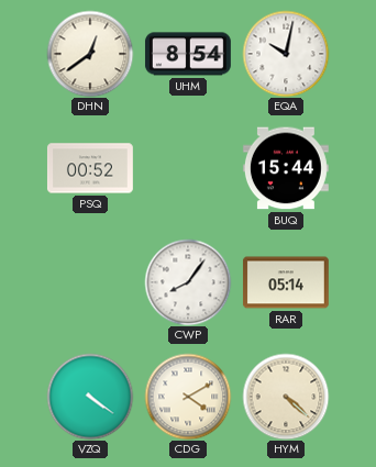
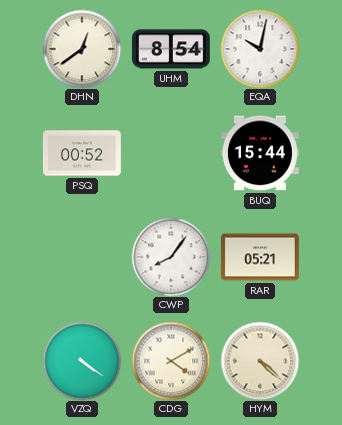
RAR: 05:14 -> 05:21
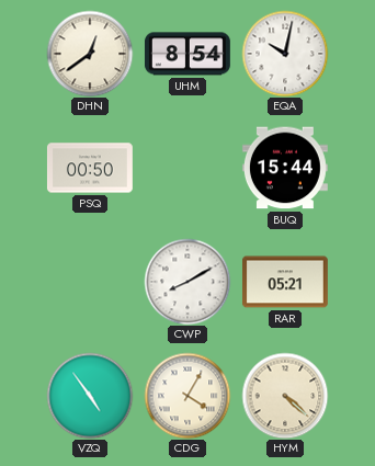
PSQ: 00:52 -> 00:50
CWP: 8:06 -> 8:10
VZQ: 4:21 -> 4:54
CDG: 4:10 -> 4:05
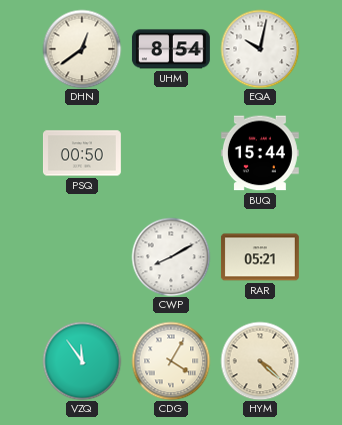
VZQ: 4:54 -> 11:54
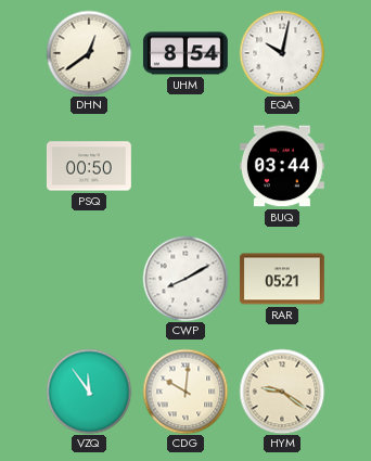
BUQ: 15:44 -> 03:44
CDG: 4:05 -> 10:01
HYM: 4:22 -> 9:21
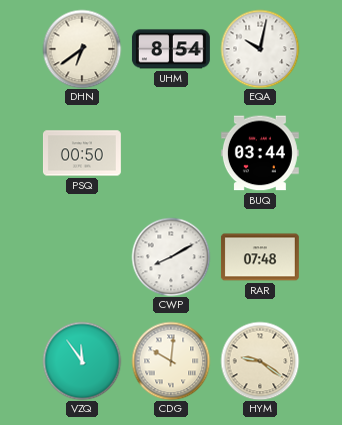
DHN: 12:39 -> 6:39
RAR: 05:21 -> 07:48
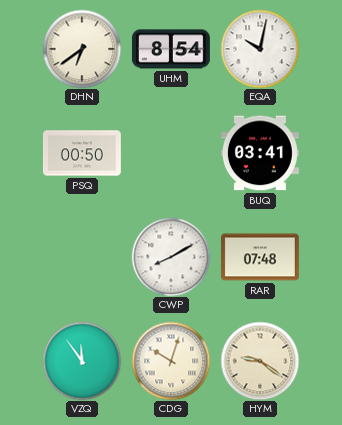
BUQ: 03:44 -> 03:41
CDG: 10:01 -> 10:03
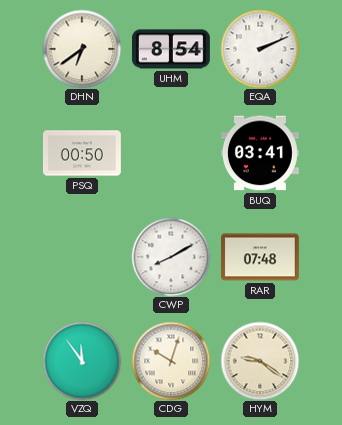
EQA: 10:02 -> 2:11
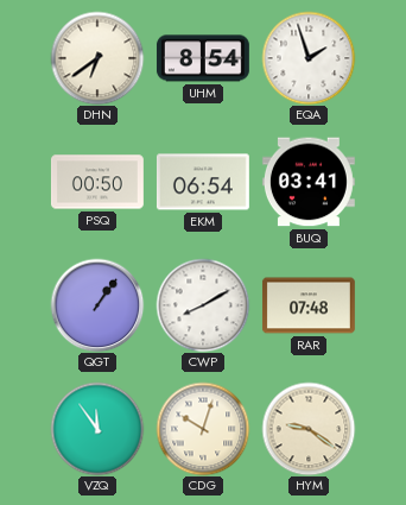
EQA: 2:11 -> 1:57
EKM: none -> 06:54
QGT: none -> 1:06
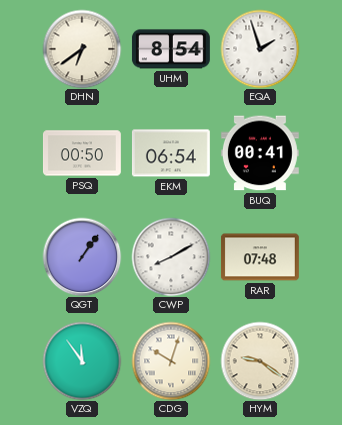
BUQ: 03:41 -> 00:41
